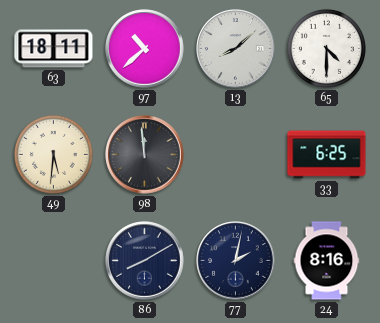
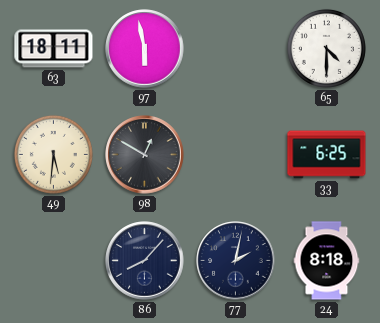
97: 10:38 -> 5:58
13: 8:08 -> none
98: 11:59 -> 12:50
86: 8:10 -> 8:07
24: 8:16 -> 8:18
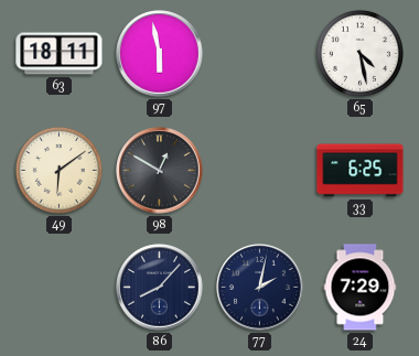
65: 4:30 -> 4:28
49: 5:31 -> 6:09
24: 8:18 -> 7:29
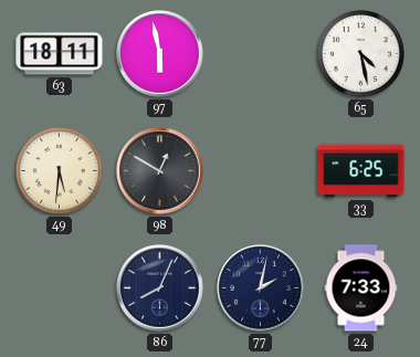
49: 6:09 -> 5:31
86: 8:07 -> 8:04
24: 7:29 -> 7:33
